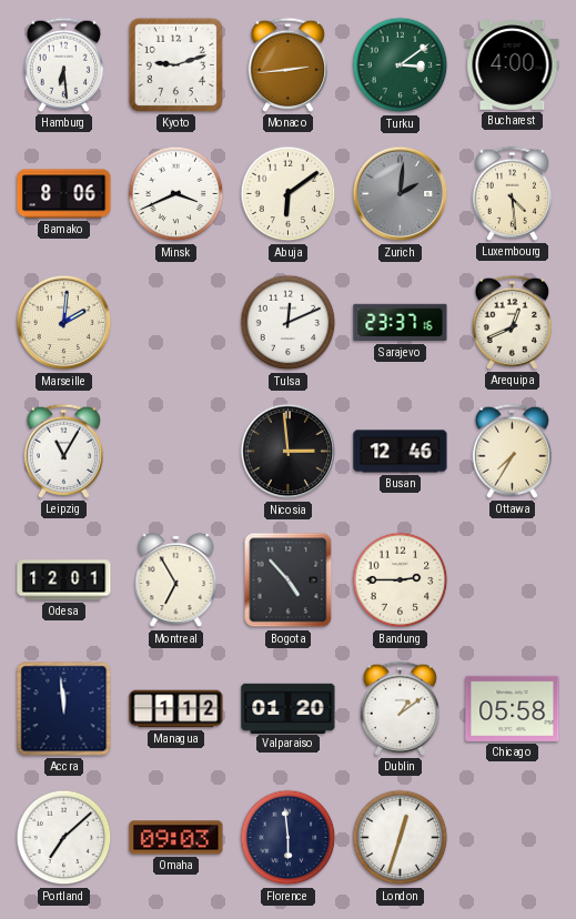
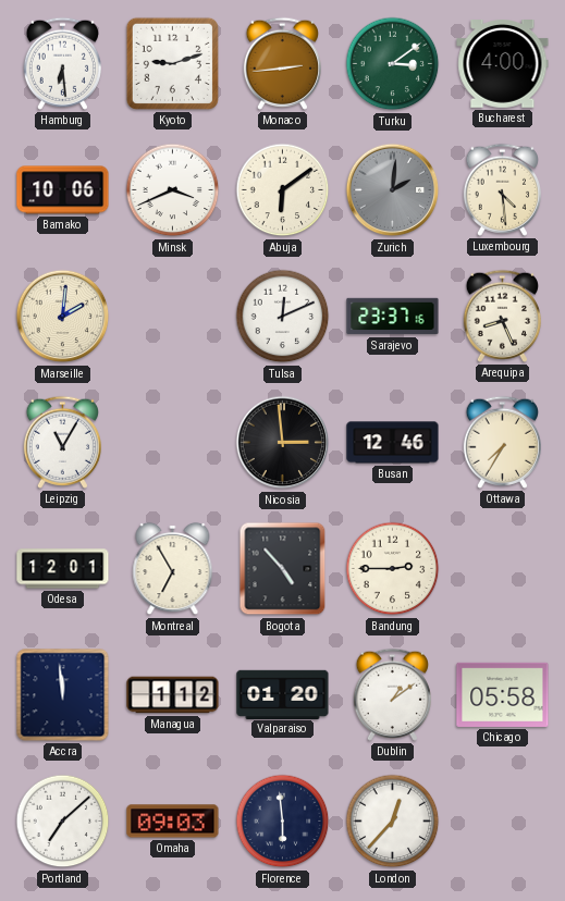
Bamako: 8:06 -> 10:06
Arequipa: 12:41 -> 8:26
London: 12:33 -> 12:37
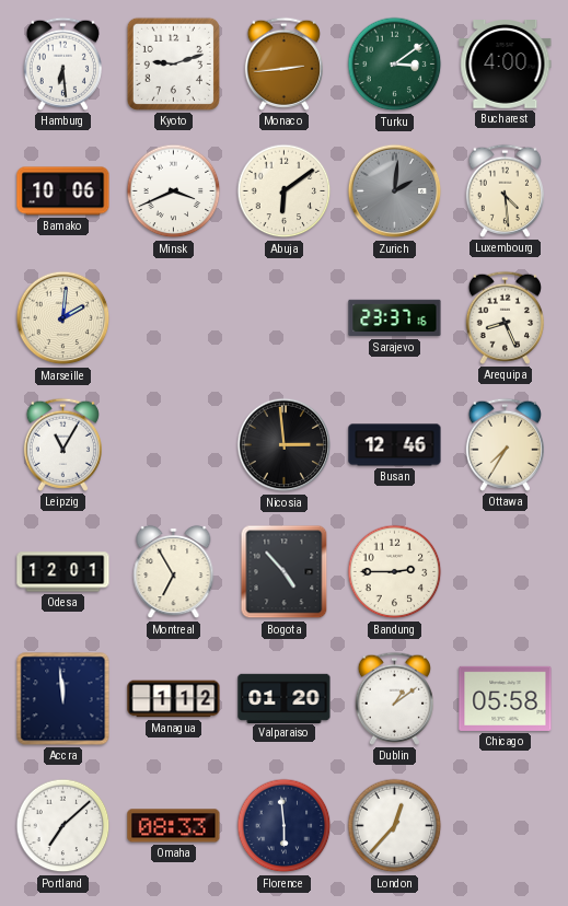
Tulsa: 12:11 -> none
Omaha: 09:03 -> 08:33
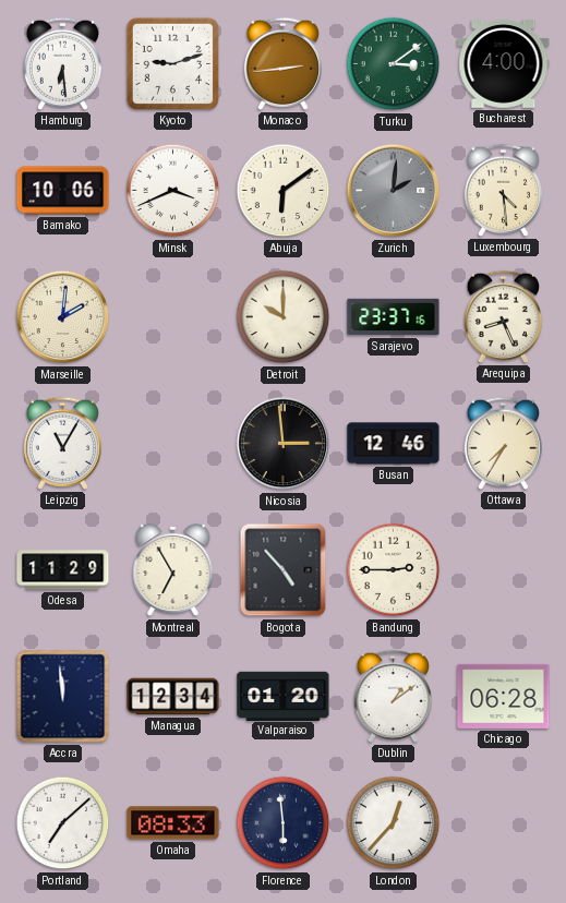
Detroit: none -> 10:00
Odesa: 12:01 -> 11:29
Managua: 1:12 -> 12:34
Chicago: 05:58 -> 06:28
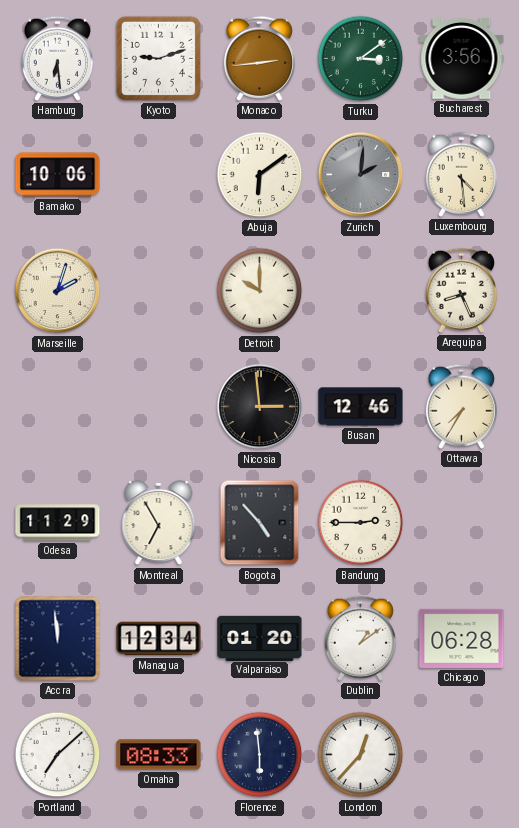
Bucharest: 4:00 -> 3:56
Minsk: 3:41 -> none
Marseille: 2:01 -> 2:03
Sarajevo: 23:37 -> none
Leipzig: 11:05 -> none
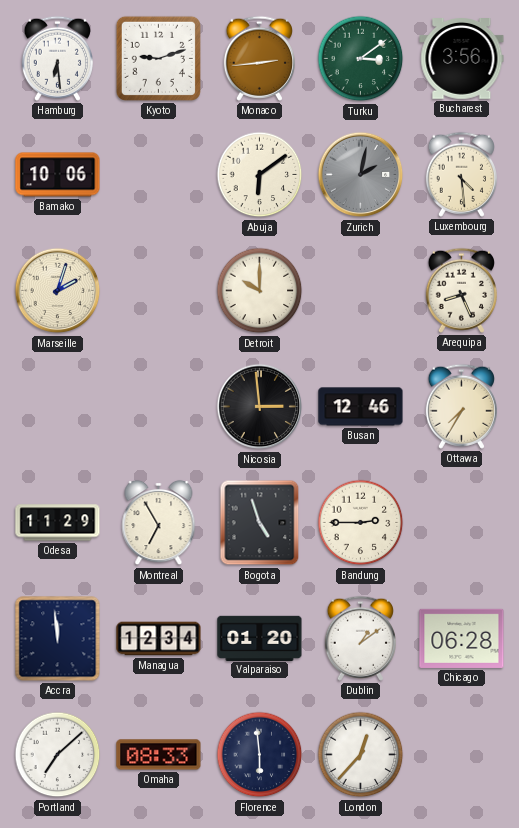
Zurich: 2:01 -> 2:02
Bogota: 4:53 -> 4:57
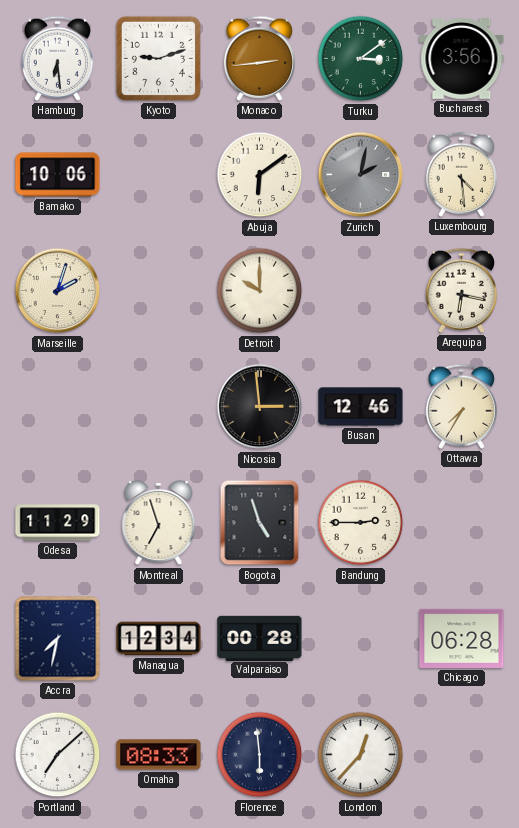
Arequipa: 8:26 -> 6:17
Montreal: 6:55 -> 6:57
Accra: 11:59 -> 7:32
Valparaiso: 01:20 -> 00:28
Dublin: 1:09 -> none
